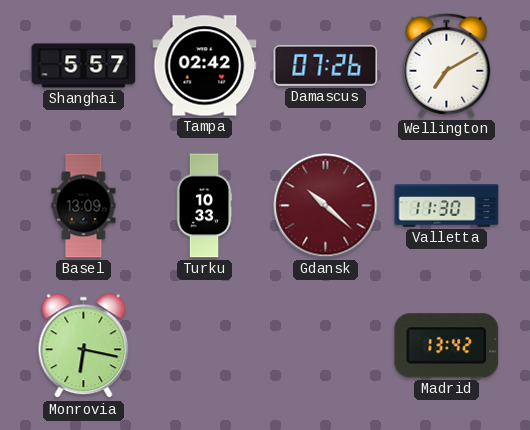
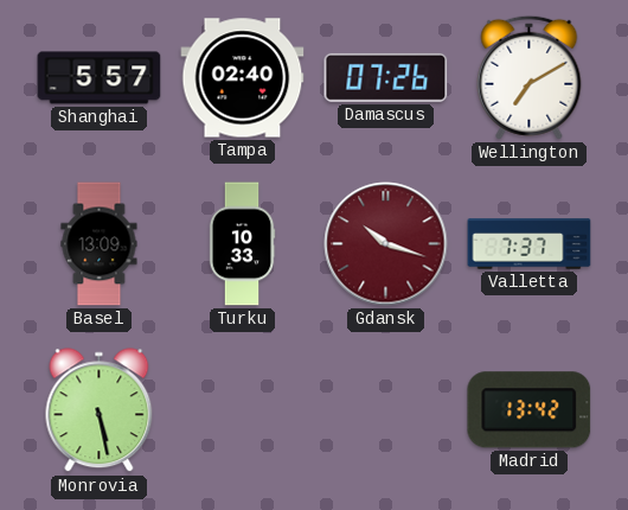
Tampa: 02:42 -> 02:40
Gdansk: 10:22 -> 10:18
Valletta: 11:30 -> 7:37
Monrovia: 6:17 -> 5:28
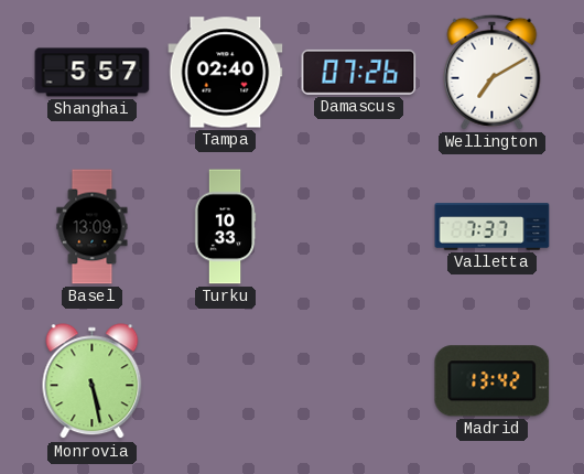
Gdansk: 10:18 -> none
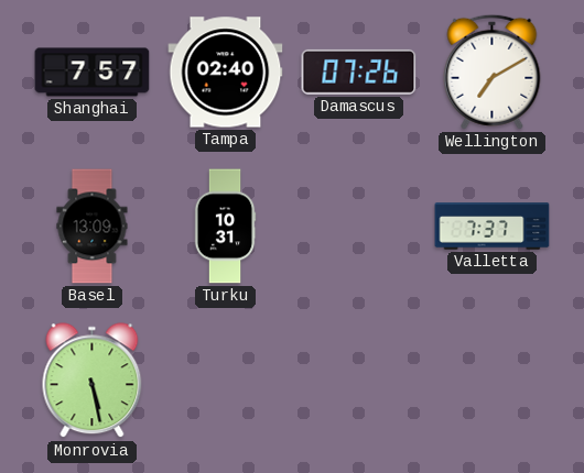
Shanghai: 5:57 -> 7:57
Turku: 10:33 -> 10:31
Madrid: 13:42 -> none
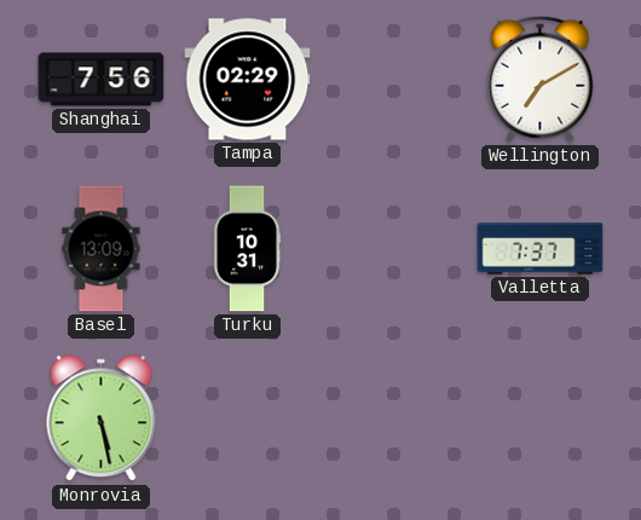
Shanghai: 7:57 -> 7:56
Tampa: 02:40 -> 02:29
Damascus: 07:26 -> none
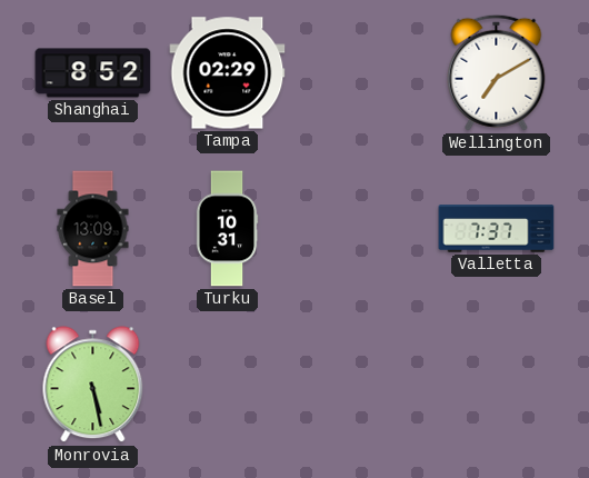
Shanghai: 7:56 -> 8:52
